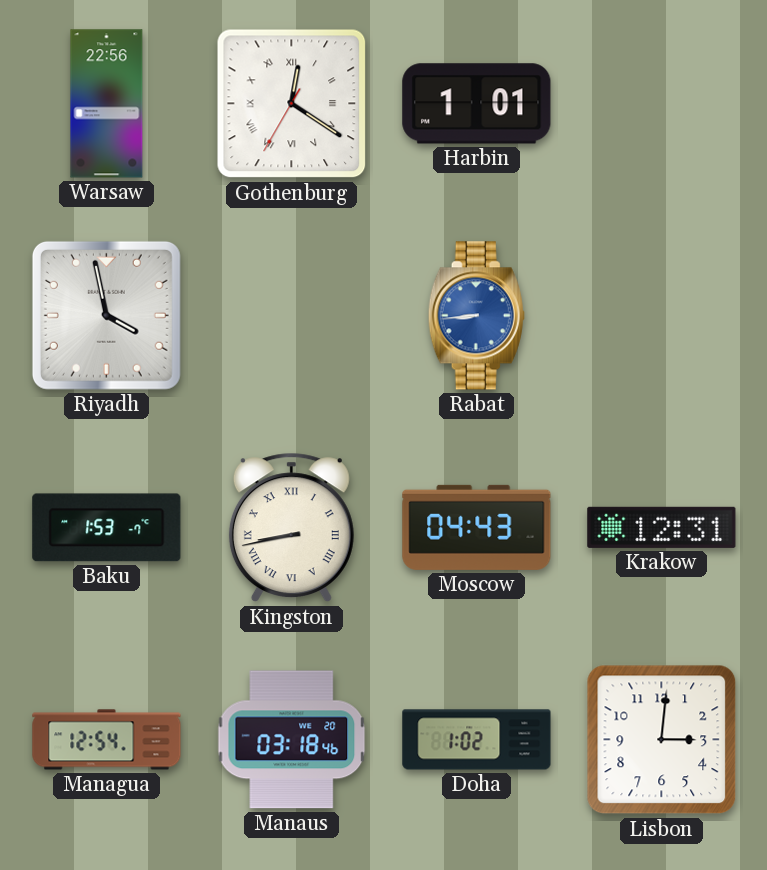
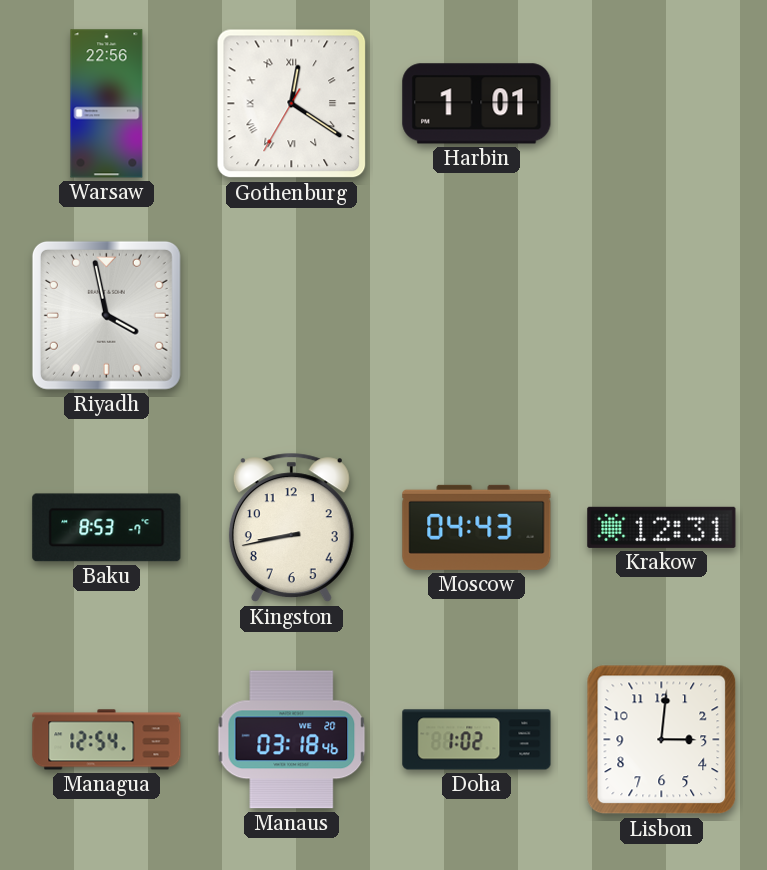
Rabat: 8:44 -> none
Baku: 1:53 -> 8:53
Kingston numerals: Roman -> Arabic
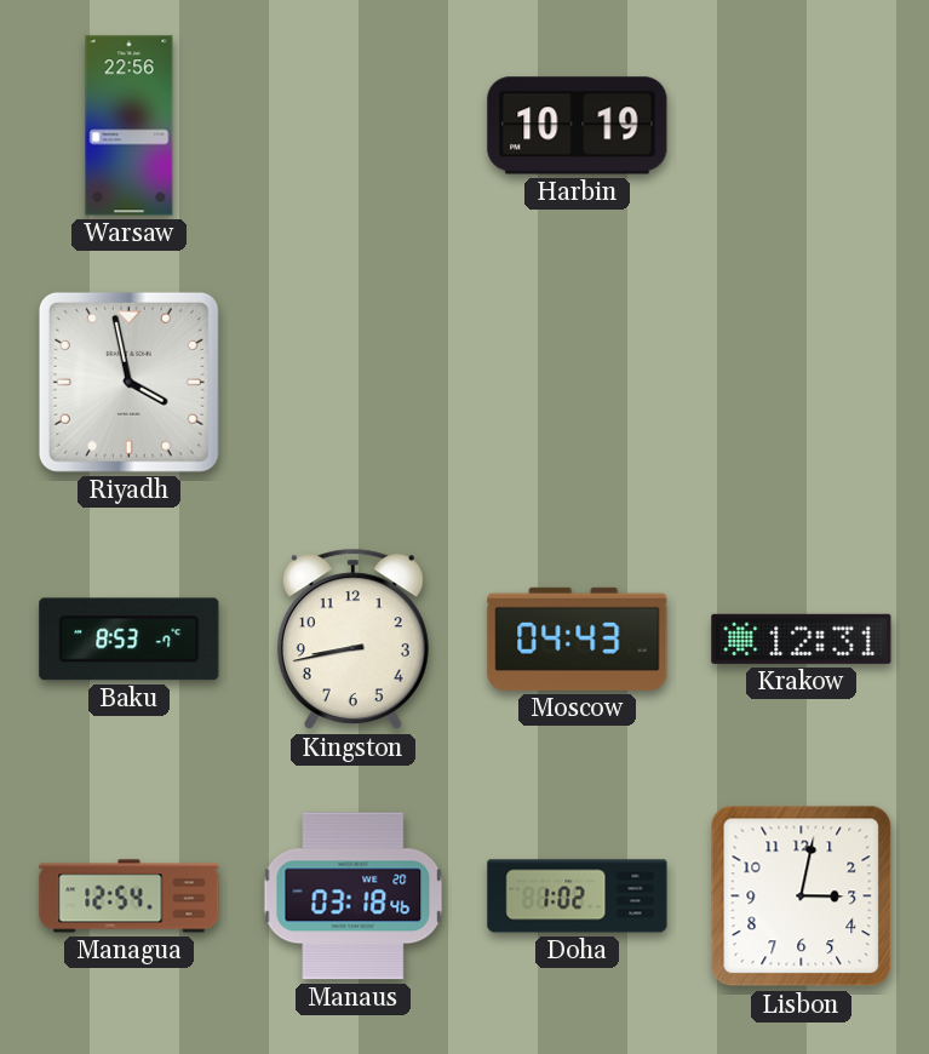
Gothenburg: 12:20 -> none
Harbin: 1:01 -> 10:19
Lisbon: 3:01 -> 3:02
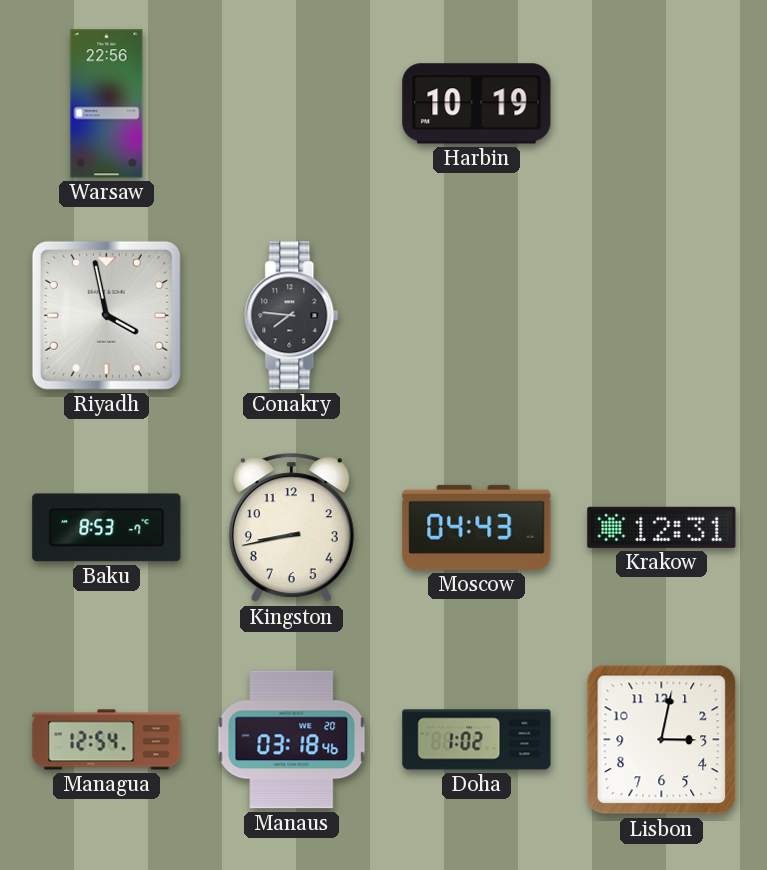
Conakry: none -> 7:46
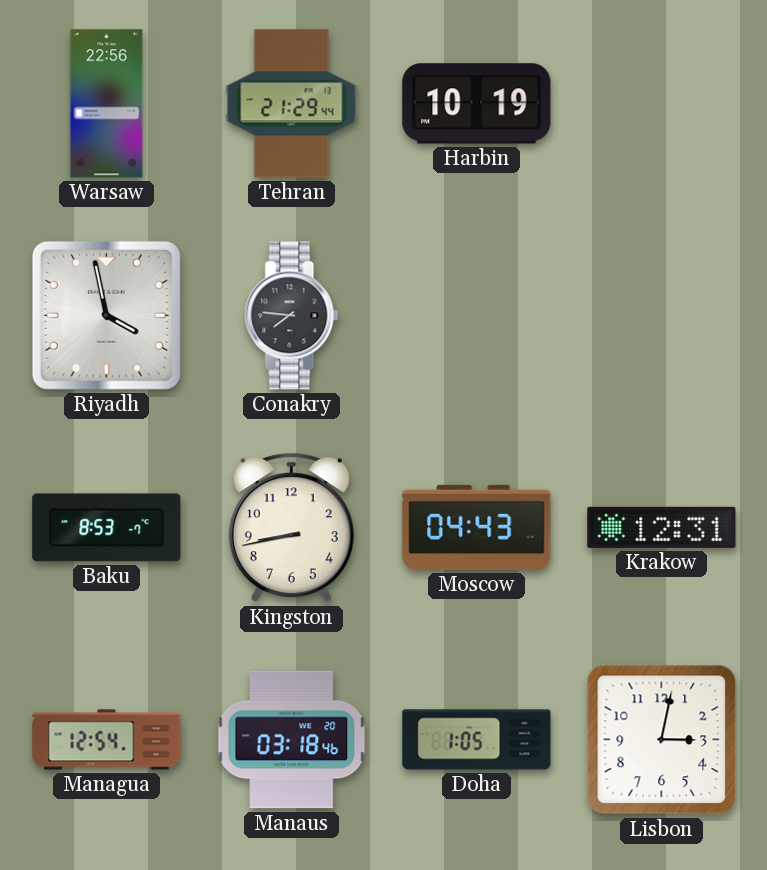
Tehran: none -> 21:29
Doha: 1:02 -> 1:05
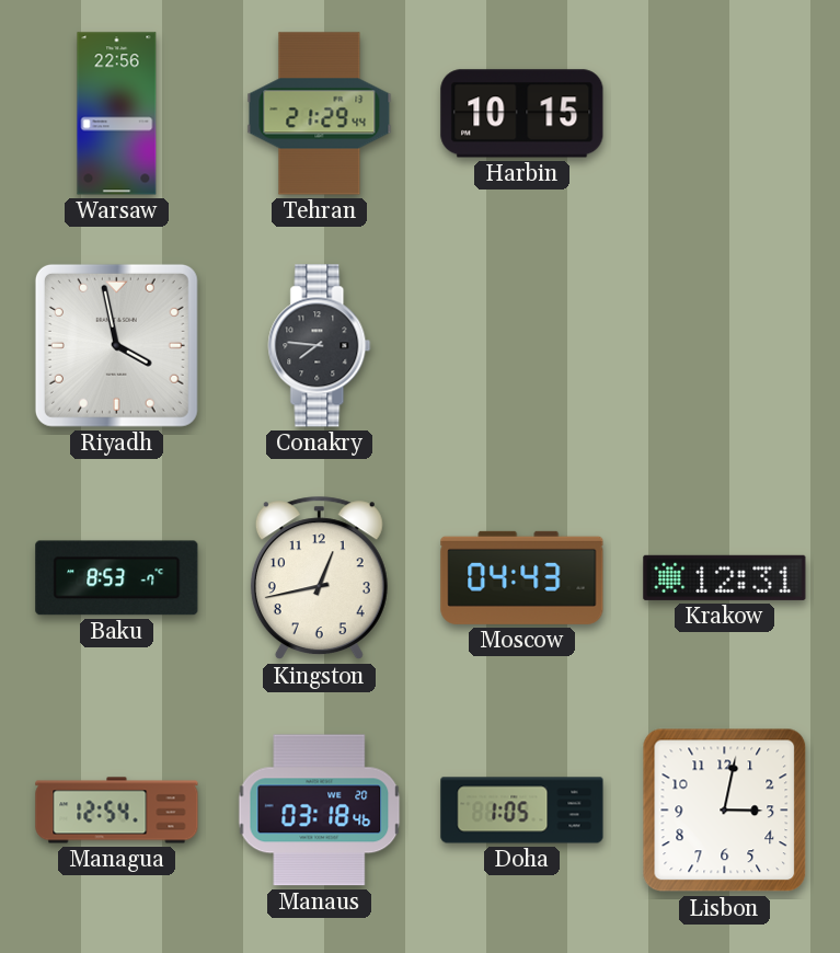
Harbin: 10:19 -> 10:15
Kingston: 8:43 -> 12:43
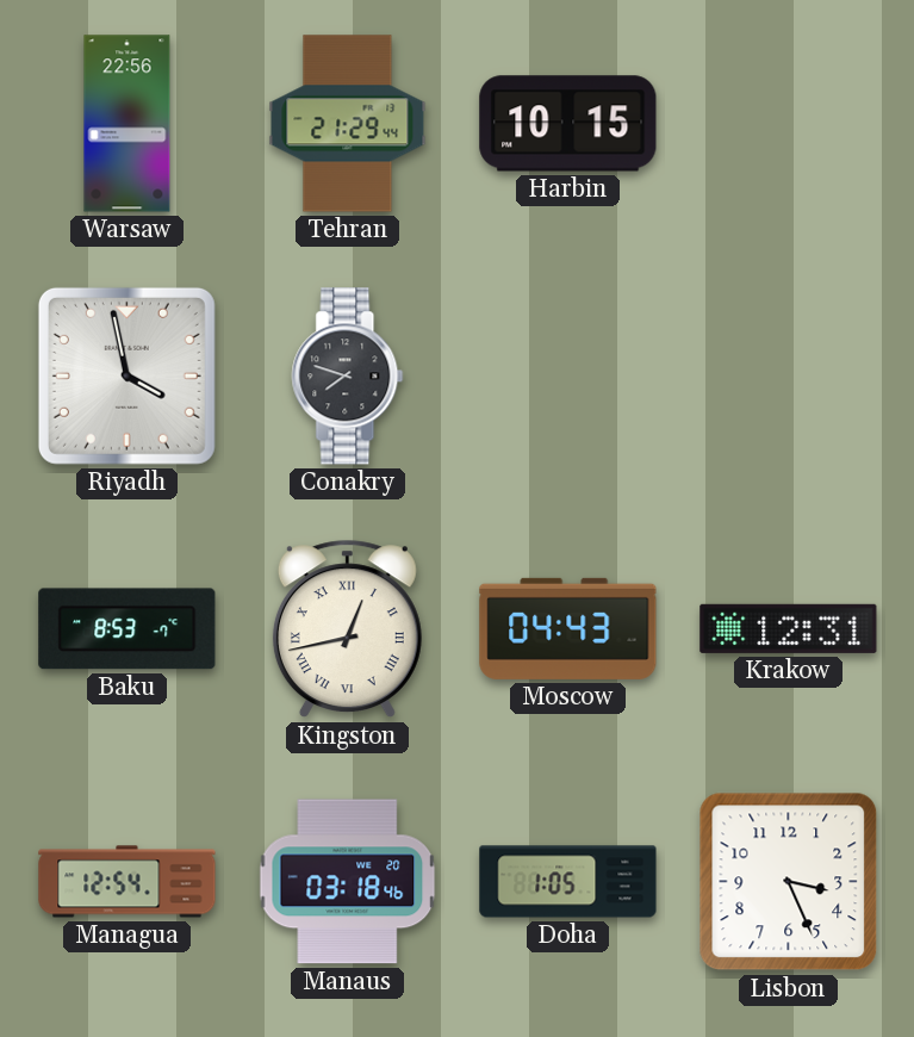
Conakry: 7:46 -> 7:48
Kingston numerals: Arabic -> Roman
Lisbon: 3:02 -> 3:26
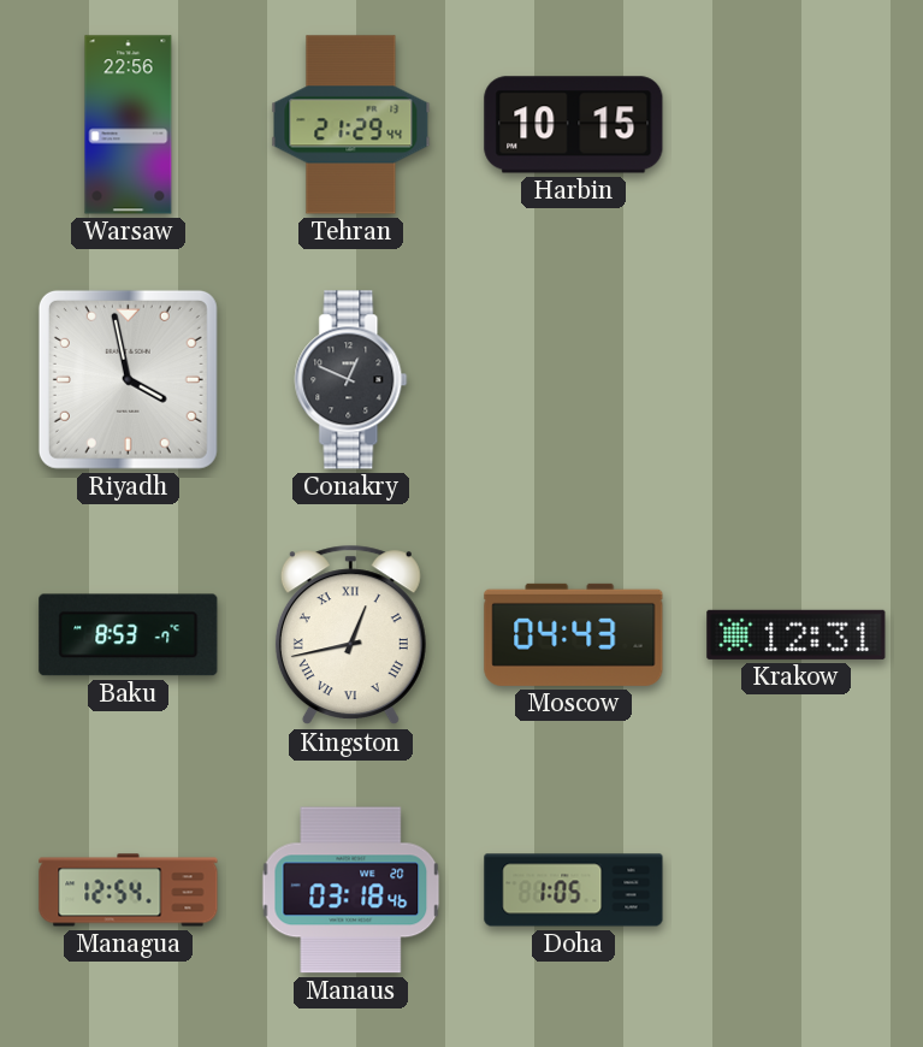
Conakry: 7:48 -> 12:49
Lisbon: 3:26 -> none
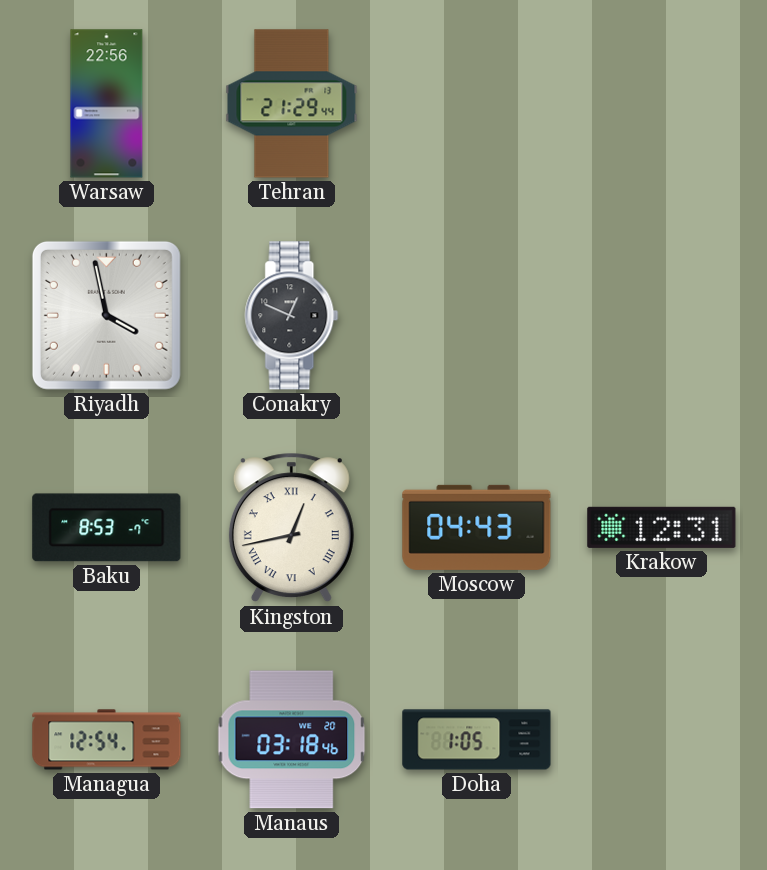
Harbin: 10:15 -> none
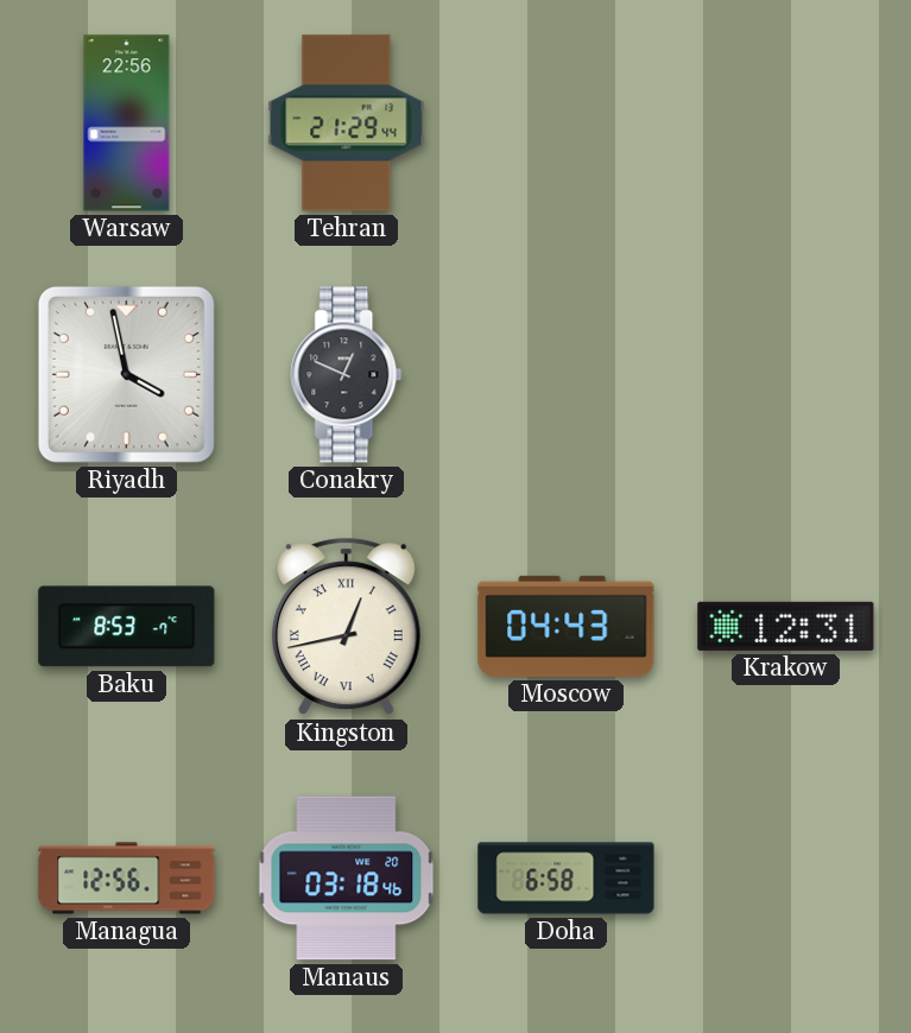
Managua: 12:54 -> 12:56
Doha: 1:05 -> 6:58
